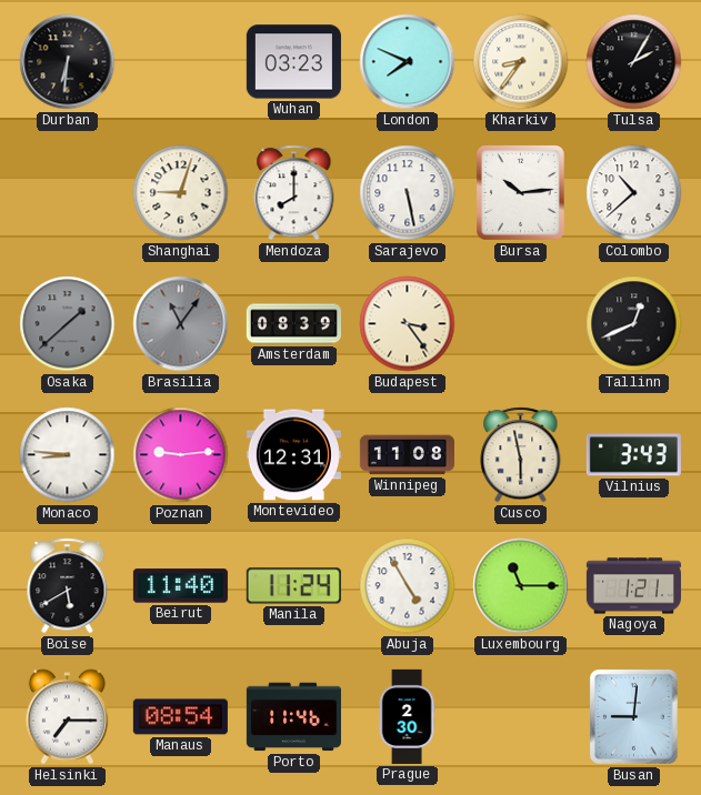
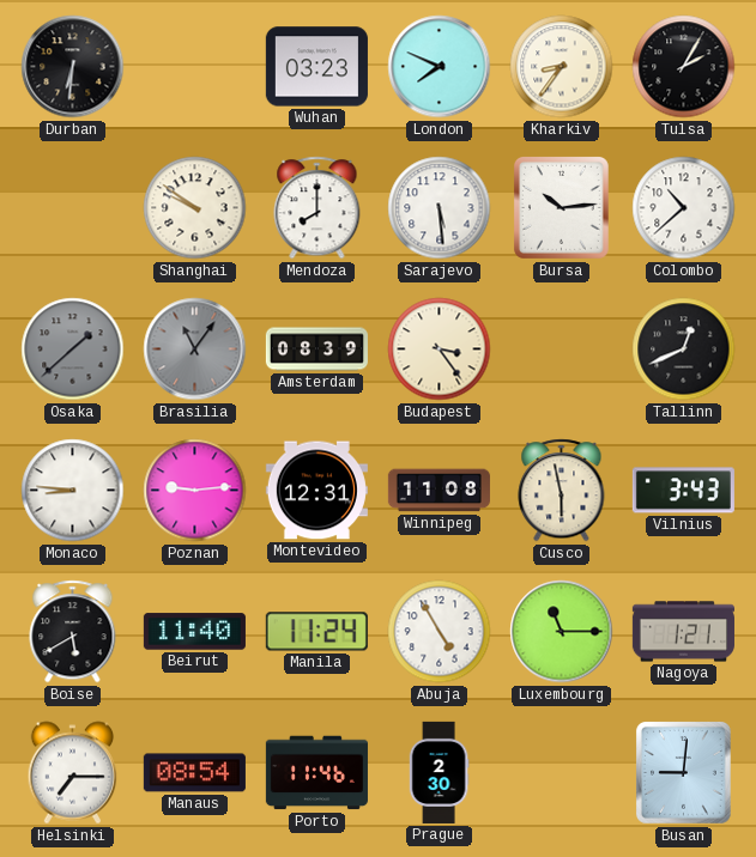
Shanghai: 9:03 -> 9:51
Sarajevo: 5:28 -> 5:29
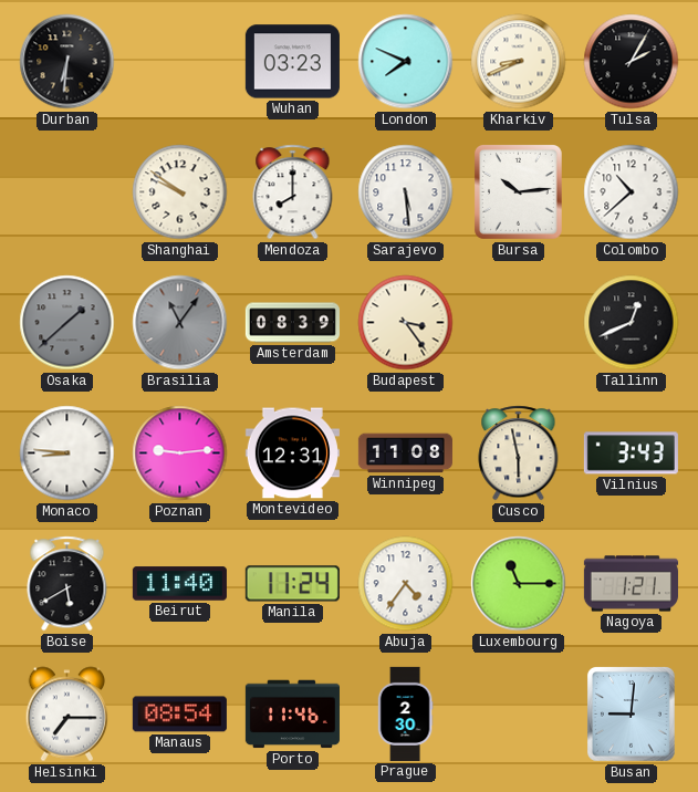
Kharkiv: 8:36 -> 8:41
Abuja: 4:55 -> 4:36
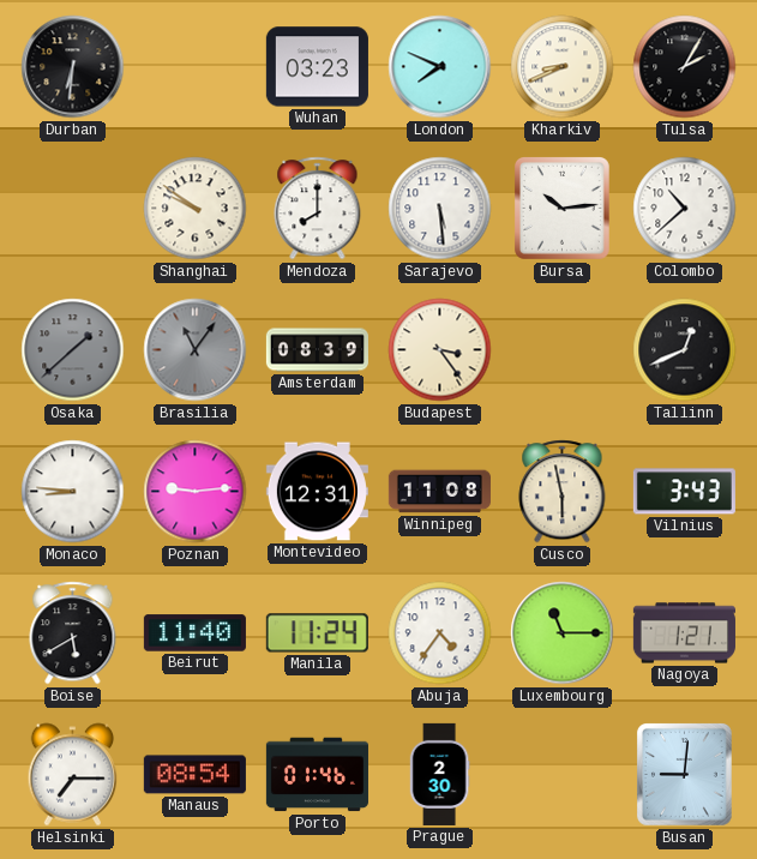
Porto: 11:46 -> 01:46
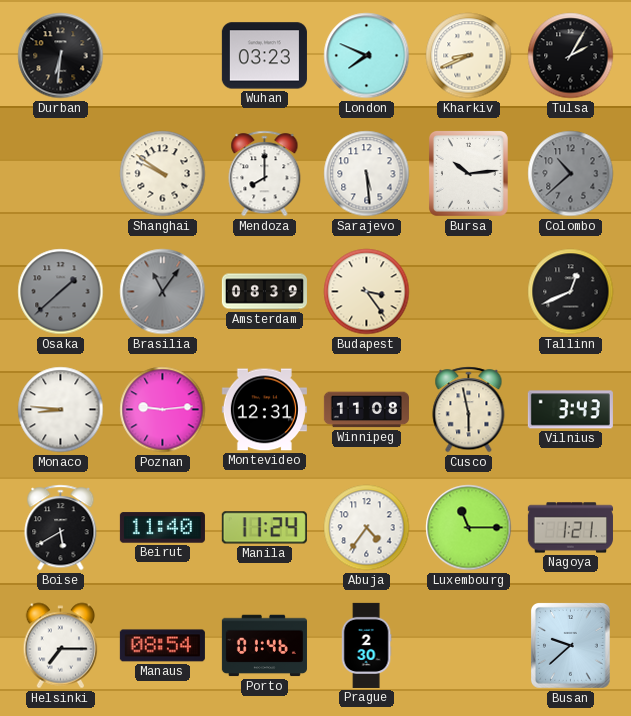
Colombo dial: white -> grey
Busan: 9:01 -> 9:38
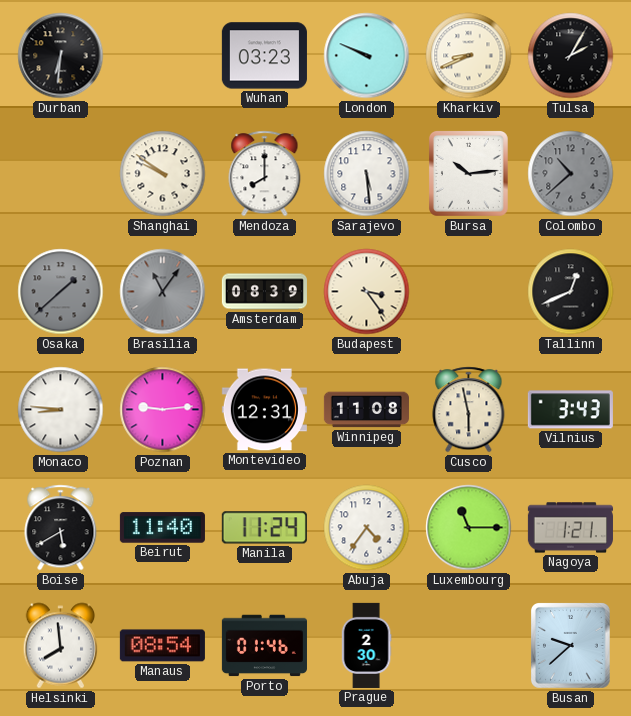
London: 7:49 -> 9:49
Helsinki: 7:15 -> 7:59
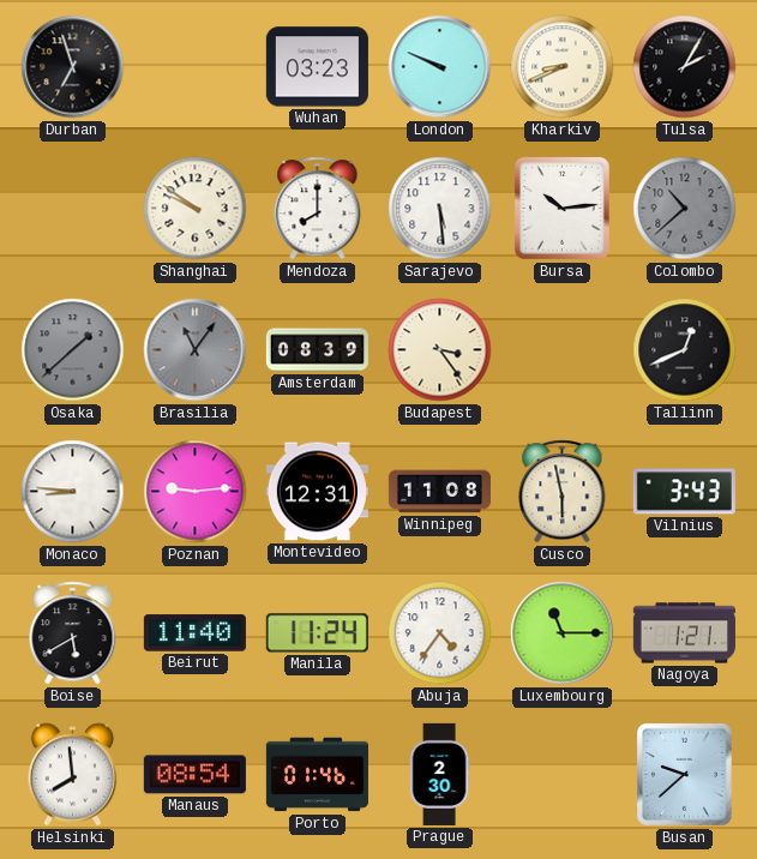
Durban: 6:31 -> 6:57
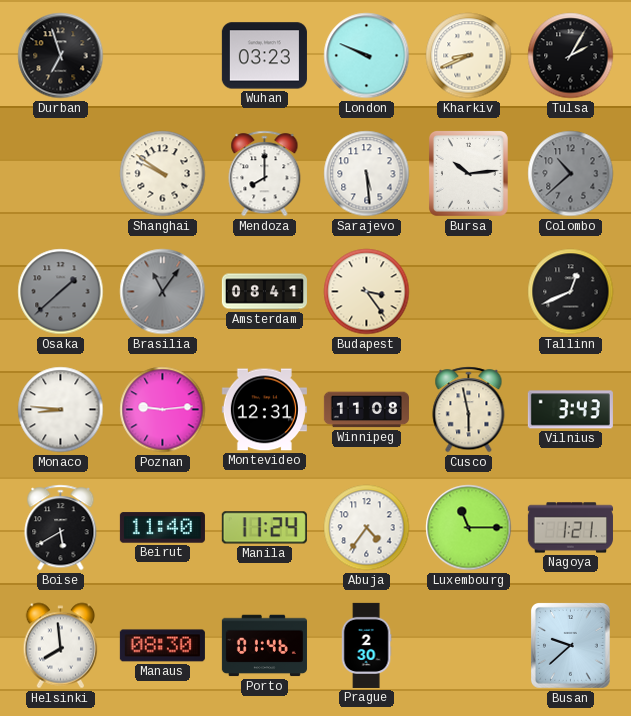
Amsterdam: 08:39 -> 08:41
Manaus: 08:54 -> 08:30
